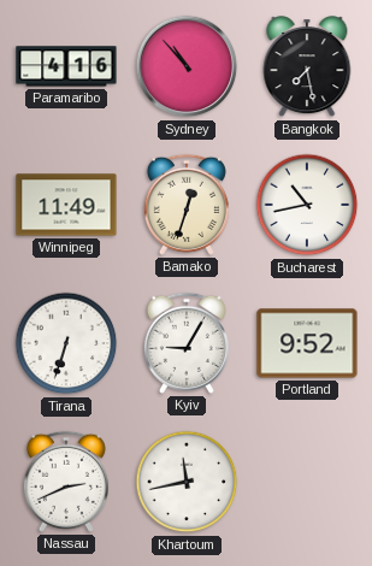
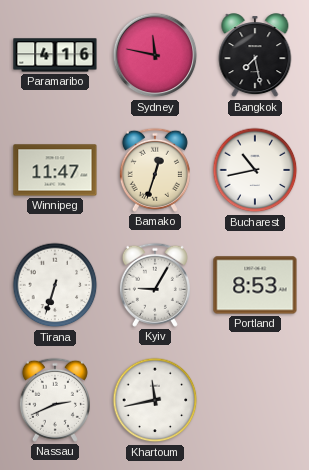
Sydney: 10:53 -> 11:47
Winnipeg: 11:49 -> 11:47
Portland: 9:52 -> 8:53
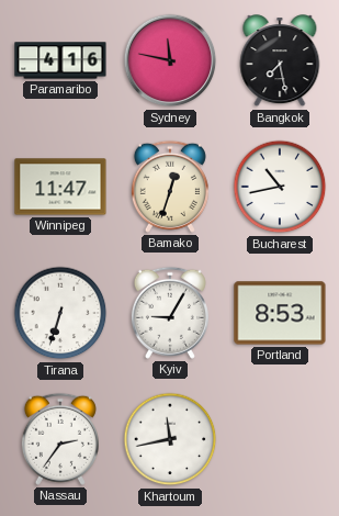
Nassau: 2:41 -> 2:36
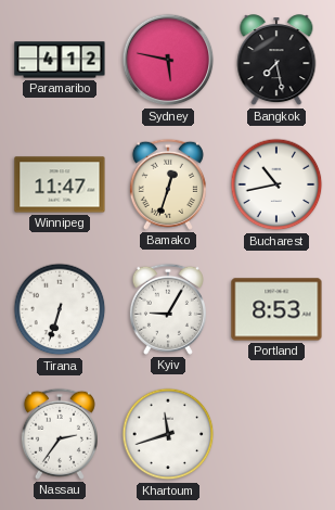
Paramaribo: 4:16 -> 4:12
Sydney: 11:47 -> 5:47
Khartoum: 11:43 -> 11:42
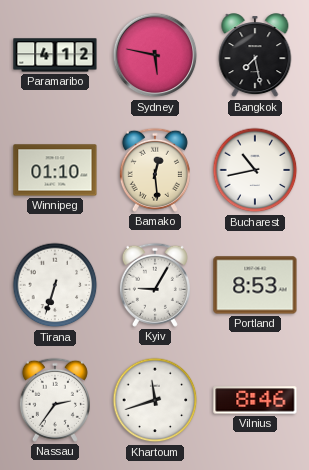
Winnipeg: 11:47 -> 01:10
Bamako: 12:33 -> 12:29
Vilnius: none -> 8:46
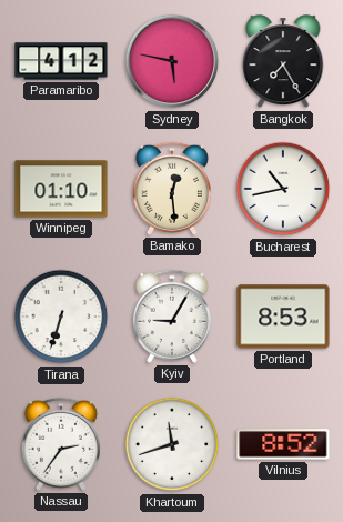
Bangkok: 7:28 -> 7:25
Vilnius: 8:46 -> 8:52
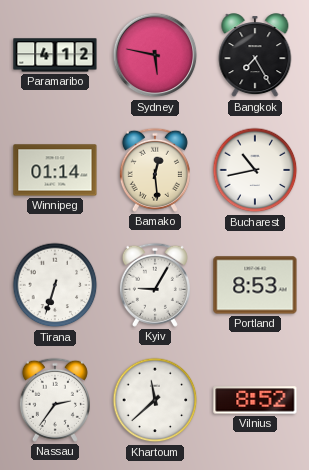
Winnipeg: 01:10 -> 01:14
Khartoum: 11:42 -> 11:38
